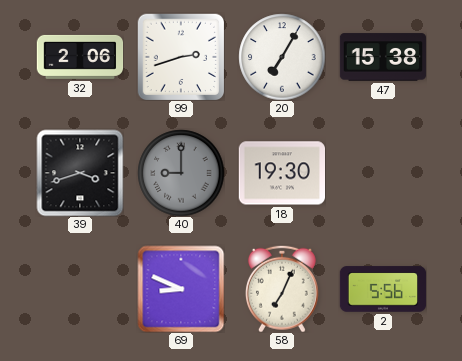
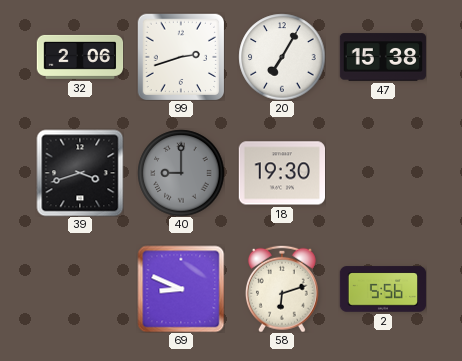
58: 7:04 -> 6:12
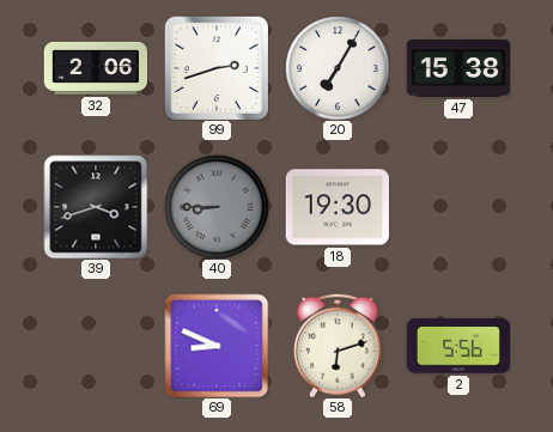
40: 9:00 -> 8:45
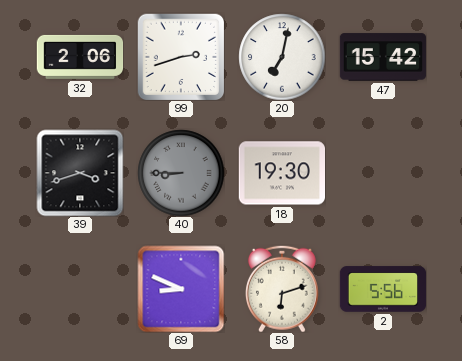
20: 7:05 -> 7:02
47: 15:38 -> 15:42
